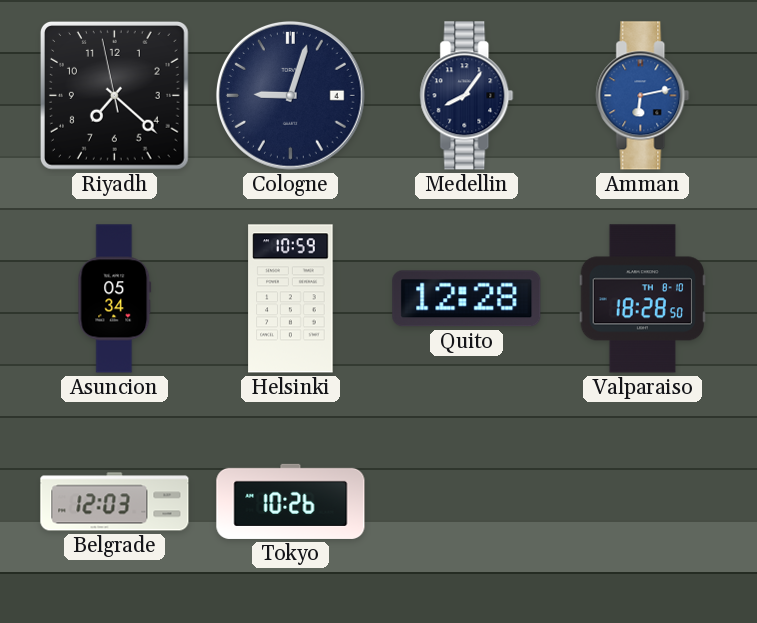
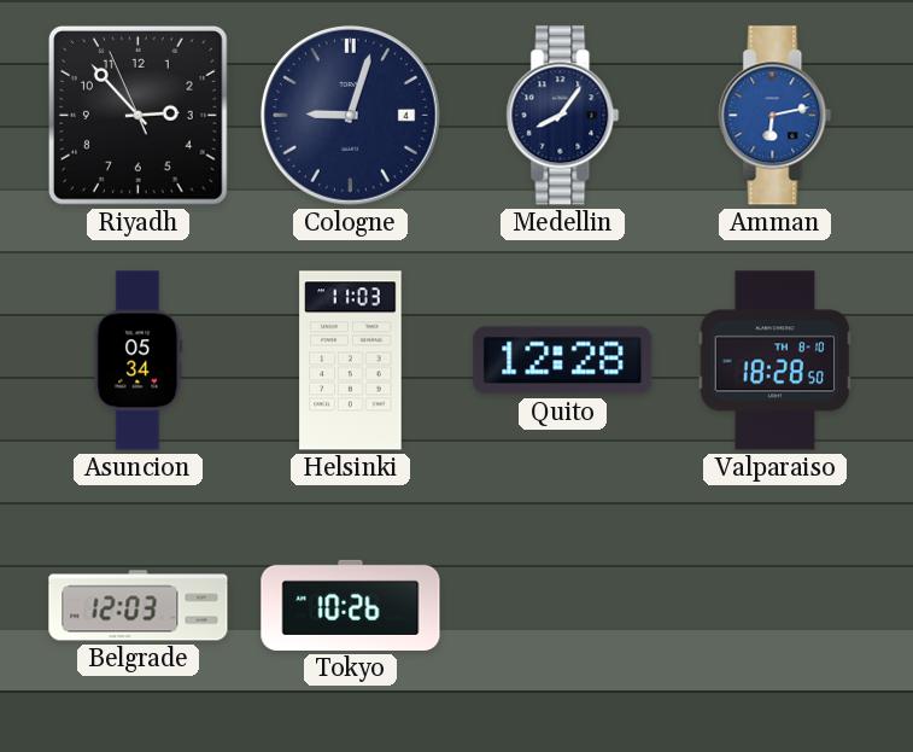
Riyadh: 7:21 -> 2:52
Helsinki: 10:59 -> 11:03
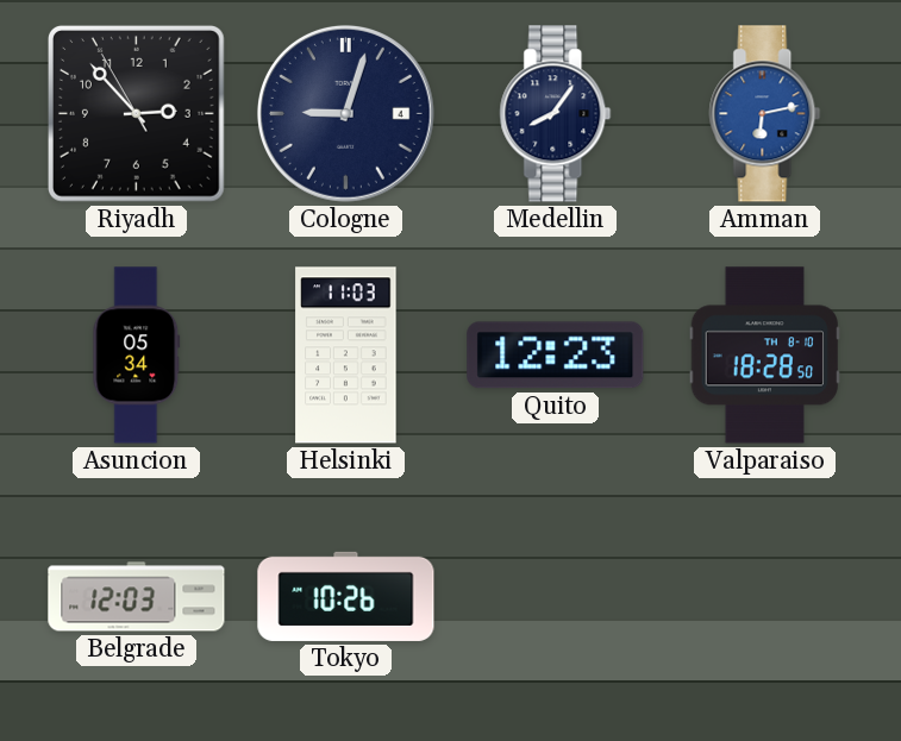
Riyadh: 2:52:56 -> 2:52:55
Quito: 12:28 -> 12:23
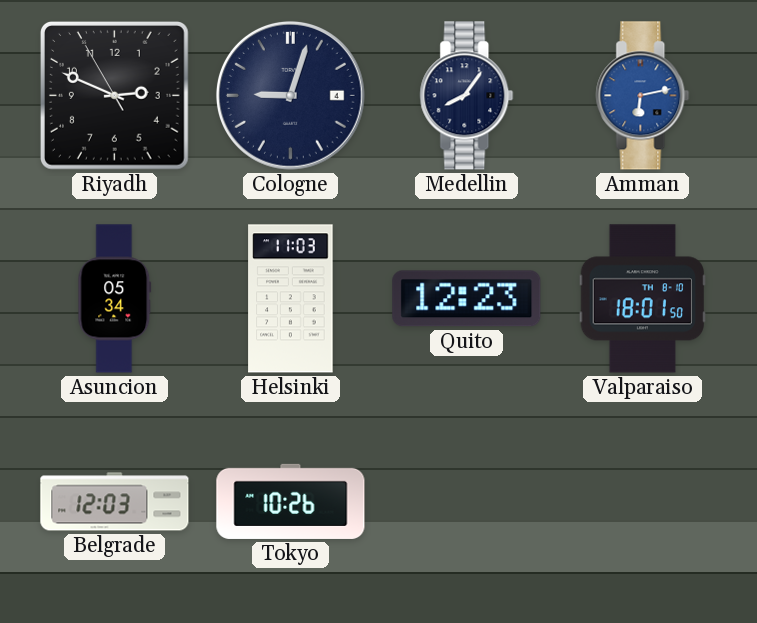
Riyadh: 2:52 -> 2:48
Valparaiso: 18:28 -> 18:01
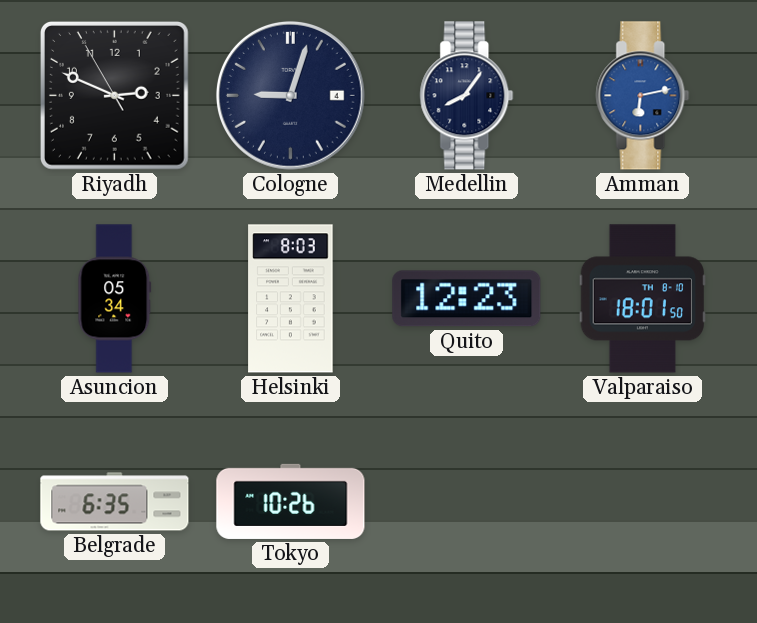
Helsinki: 11:03 -> 8:03
Belgrade: 12:03 -> 6:35
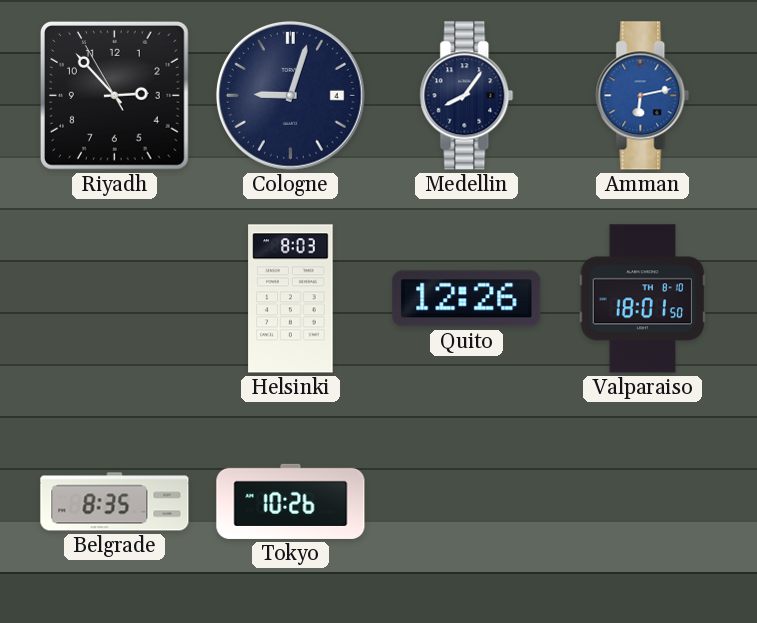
Riyadh: 2:48 -> 2:52
Asuncion: 05:34 -> none
Quito: 12:23 -> 12:26
Belgrade: 6:35 -> 8:35
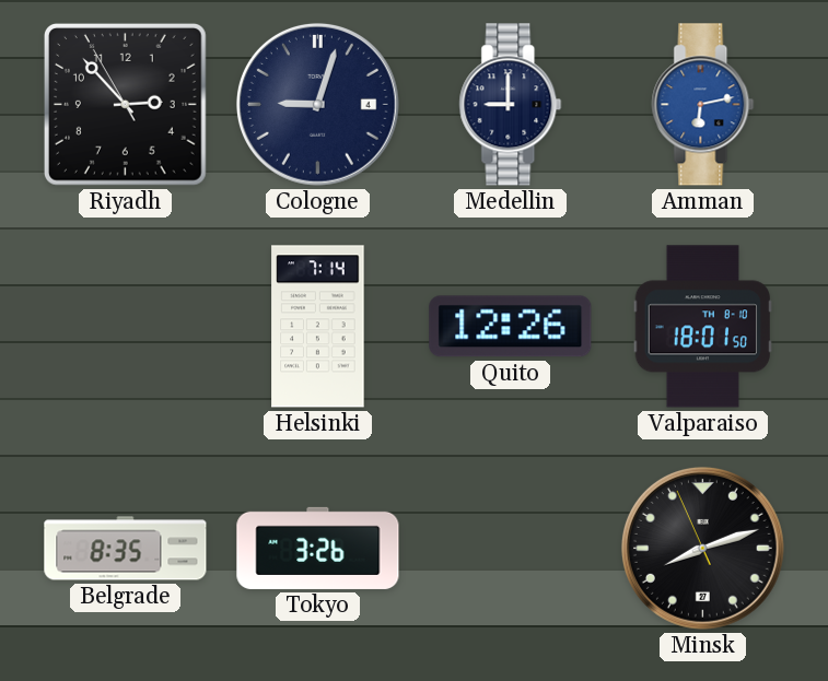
Medellin: 8:06 -> 9:00
Helsinki: 8:03 -> 7:14
Tokyo: 10:26 -> 3:26
Minsk: none -> 8:11
